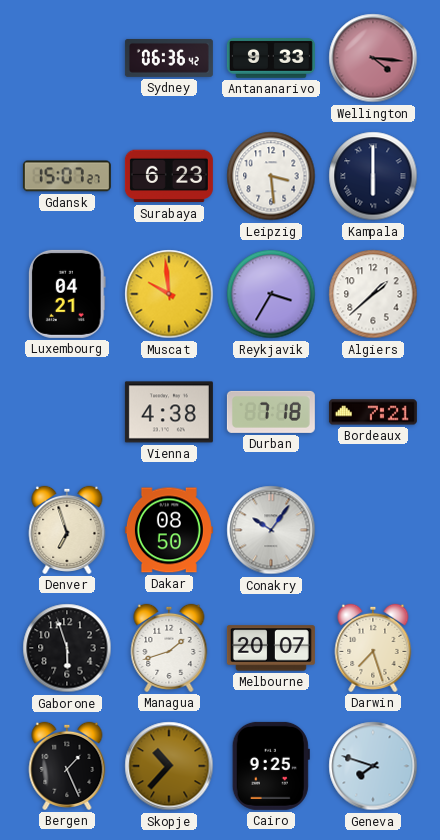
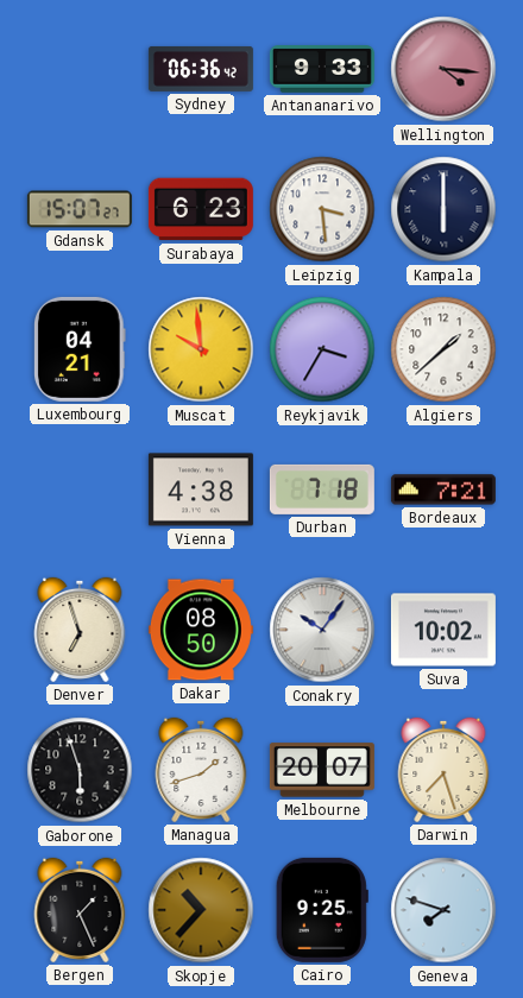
Suva: none -> 10:02
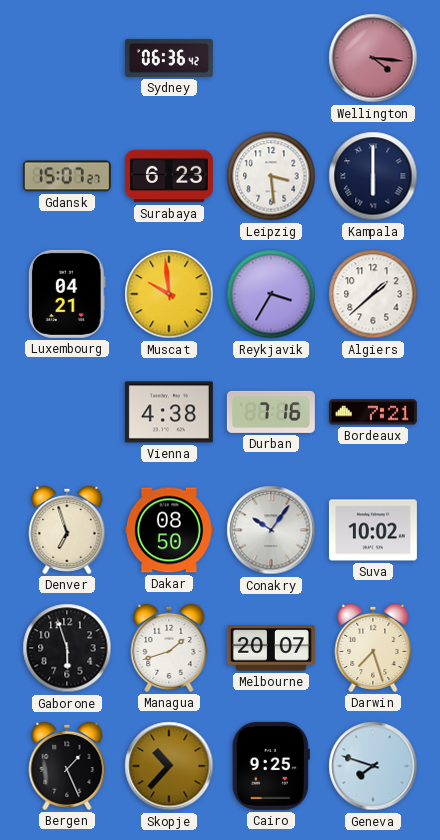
Antananarivo: 9:33 -> none
Durban: 7:18 -> 7:16
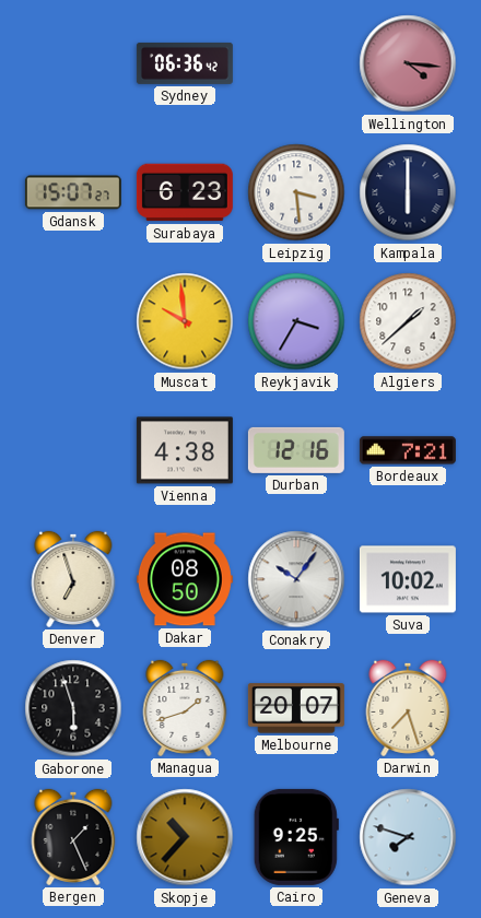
Luxembourg: 04:21 -> none
Durban: 7:16 -> 12:16
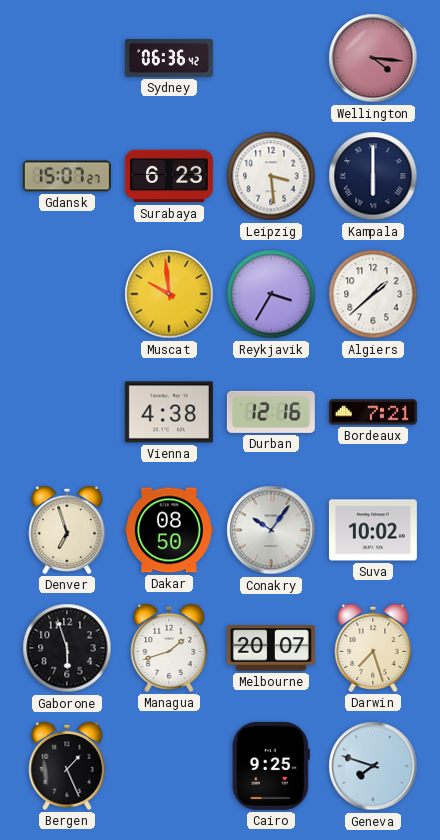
Skopje: 10:37 -> none
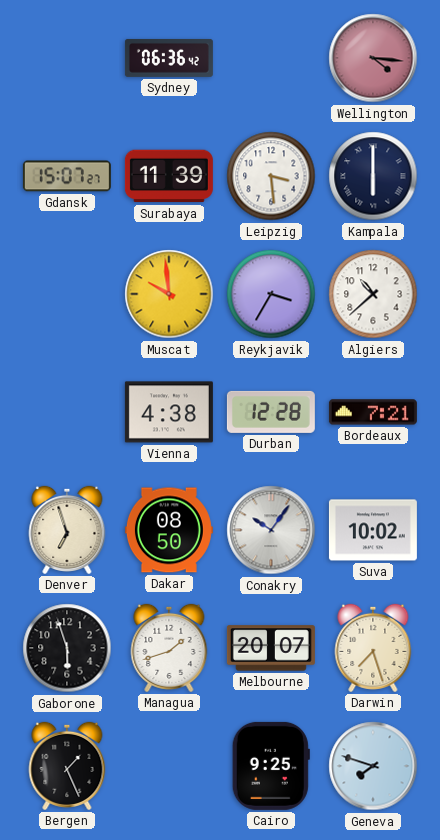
Surabaya: 6:23 -> 11:39
Algiers: 1:38 -> 10:38
Durban: 12:16 -> 12:28
